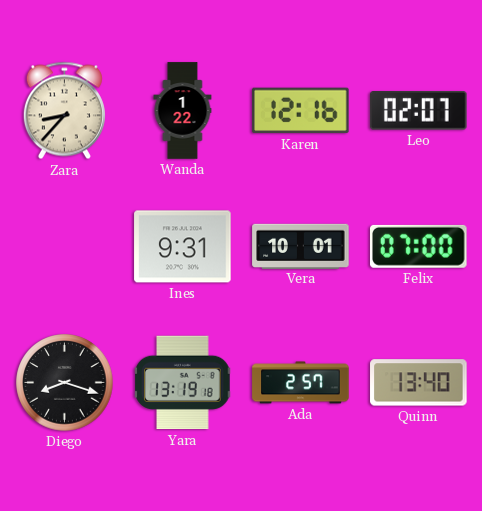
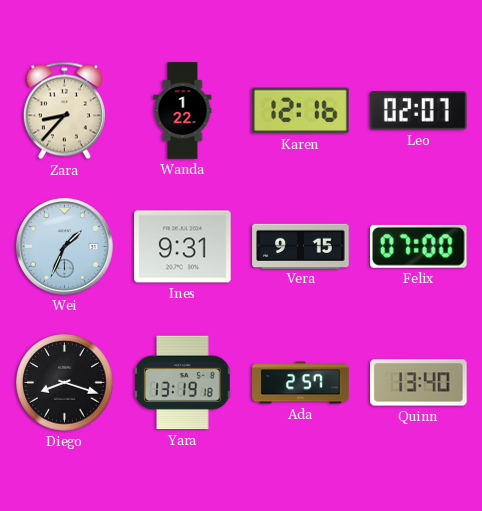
Wei: none -> 1:34
Vera: 10:01 -> 9:15
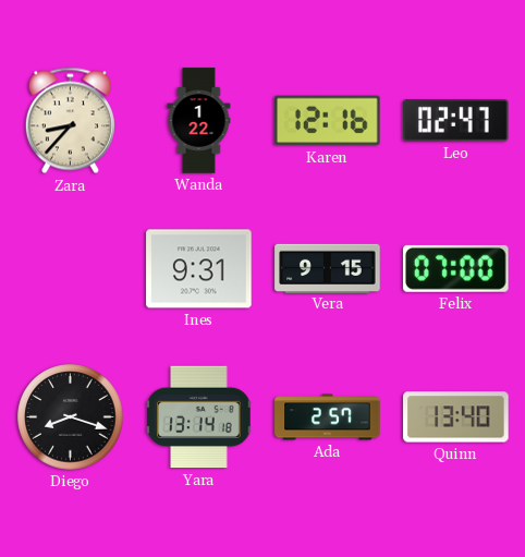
Leo: 02:07 -> 02:47
Wei: 1:34 -> none
Yara: 13:19 -> 13:14
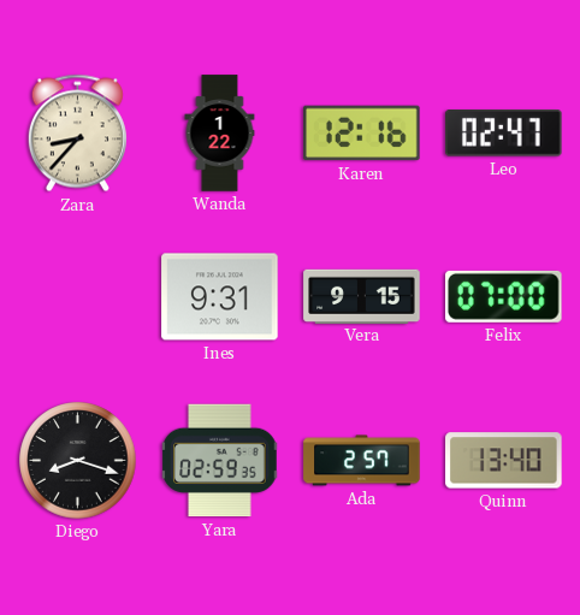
Yara: 13:14 -> 02:59
